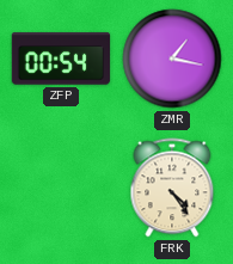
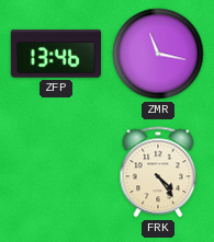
ZFP: 00:54 -> 13:46
ZMR: 1:17 -> 11:17
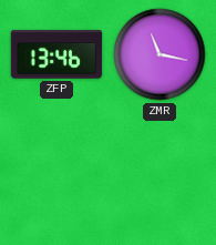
FRK: 4:24 -> none
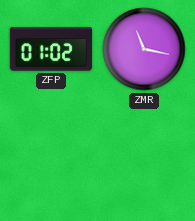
ZFP: 13:46 -> 01:02
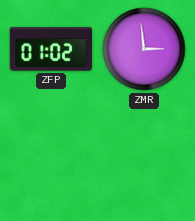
ZMR: 11:17 -> 2:59
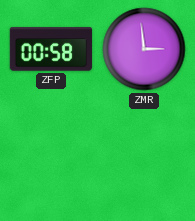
ZFP: 01:02 -> 00:58
